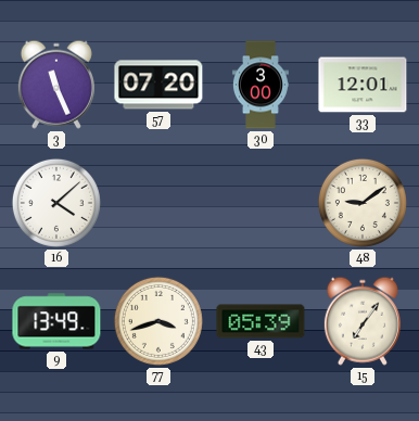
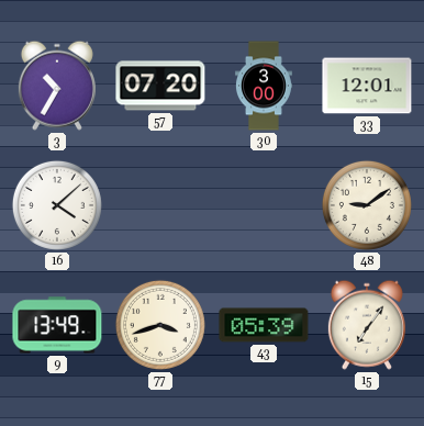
3: 11:26 -> 10:35
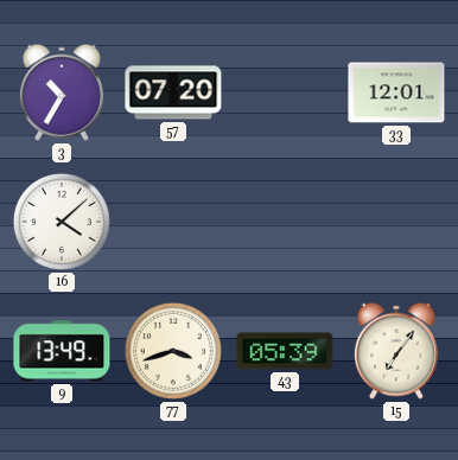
30: 3:00 -> none
48: 9:09 -> none
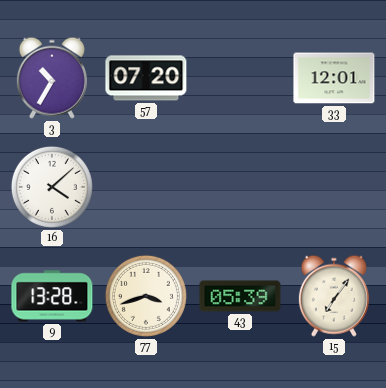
9: 13:49 -> 13:28
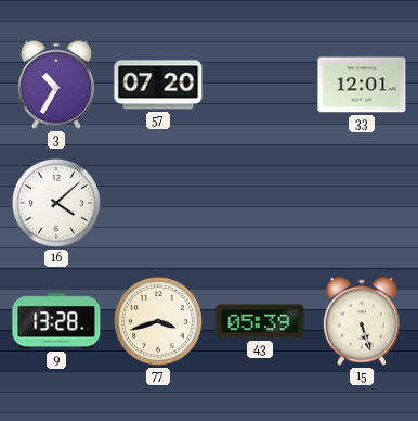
15: 7:06 -> 5:27
